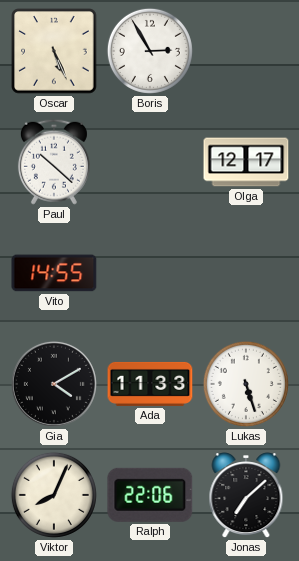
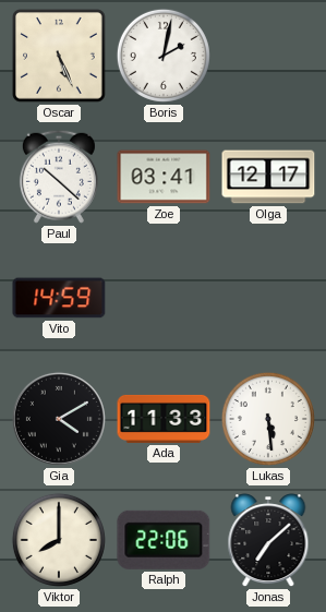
Boris: 2:55 -> 2:02
Zoe: none -> 03:41
Vito: 14:55 -> 14:59
Lukas: 5:27 -> 5:29
Viktor: 8:04 -> 8:00
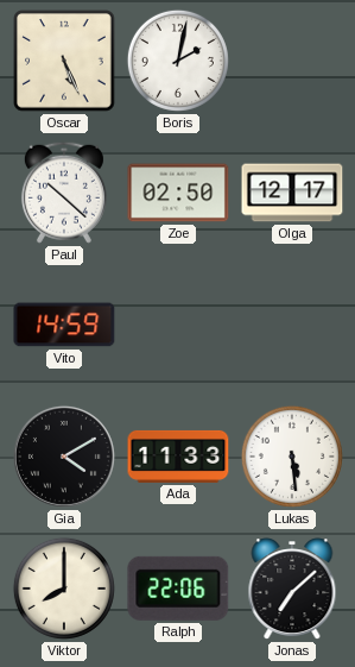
Zoe: 03:41 -> 02:50
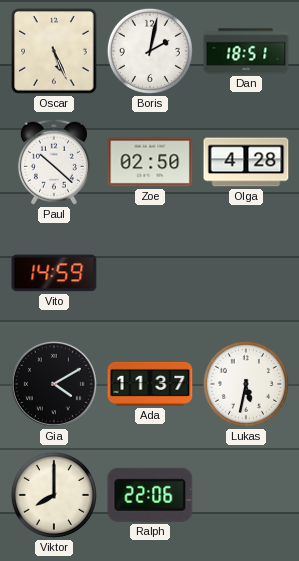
Dan: none -> 18:51
Olga: 12:17 -> 4:28
Ada: 11:33 -> 11:37
Lukas: 5:29 -> 5:32
Jonas: 7:08 -> none
